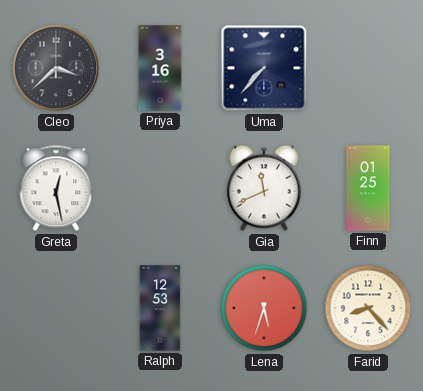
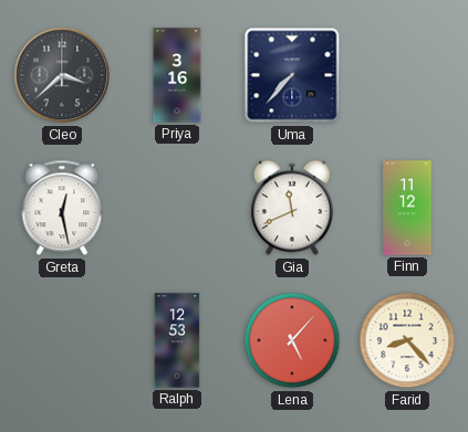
Finn: 01:25 -> 11:12
Lena: 5:33 -> 5:07
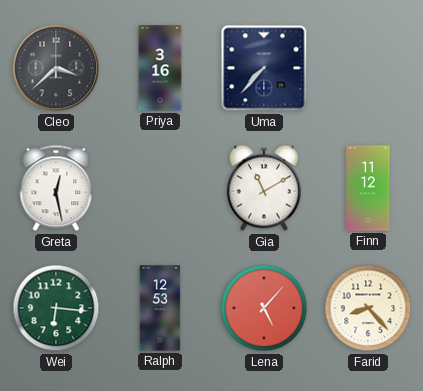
Gia: 11:41 -> 11:10
Wei: none -> 6:16
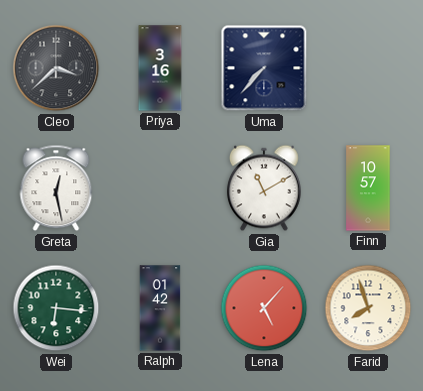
Finn: 11:12 -> 10:57
Ralph: 12:53 -> 01:42
Farid: 8:23 -> 7:57
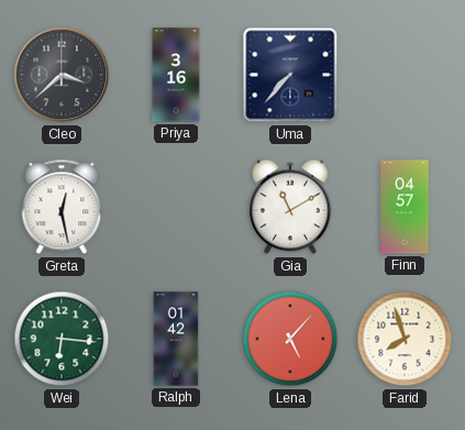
Finn: 10:57 -> 04:57
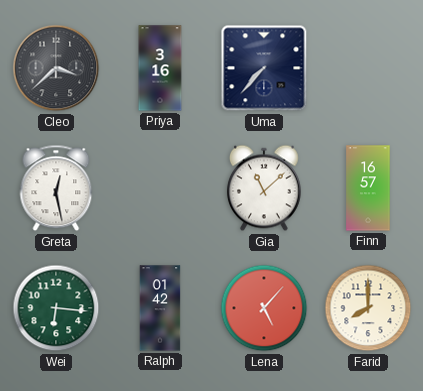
Gia: 11:10 -> 11:08
Finn: 04:57 -> 16:57
Farid: 7:57 -> 8:00
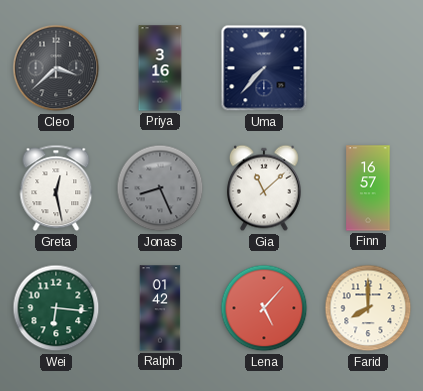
Jonas: none -> 8:26
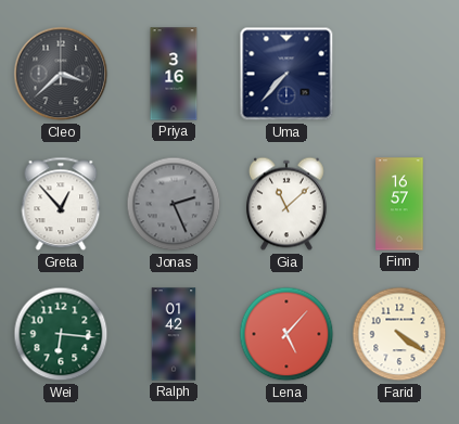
Greta: 12:28 -> 12:53
Jonas: 8:26 -> 2:26
Farid: 8:00 -> 4:21
